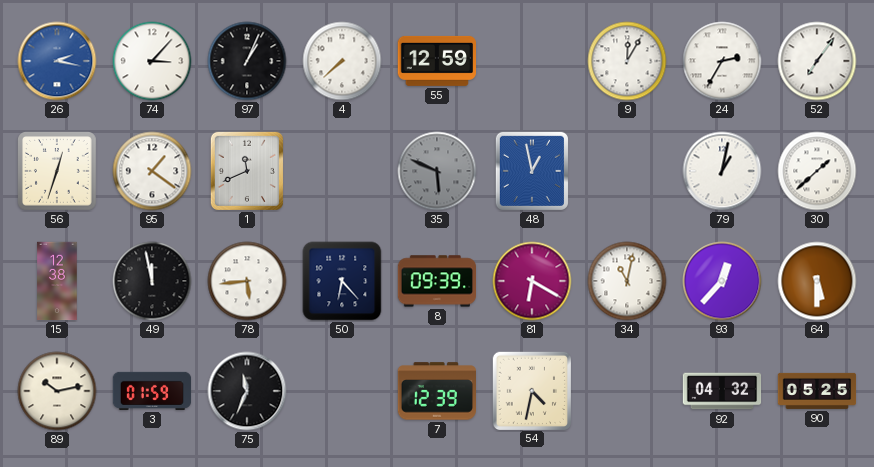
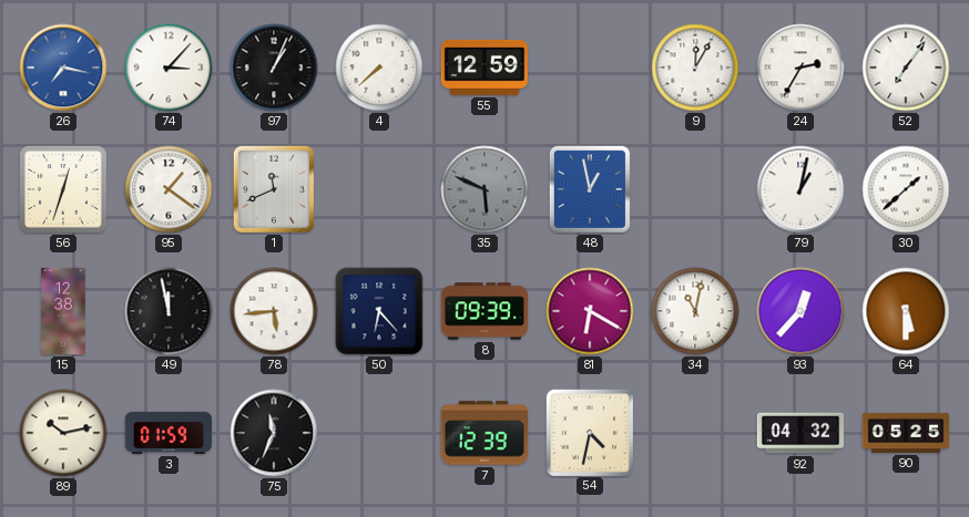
26: 2:17 -> 7:17
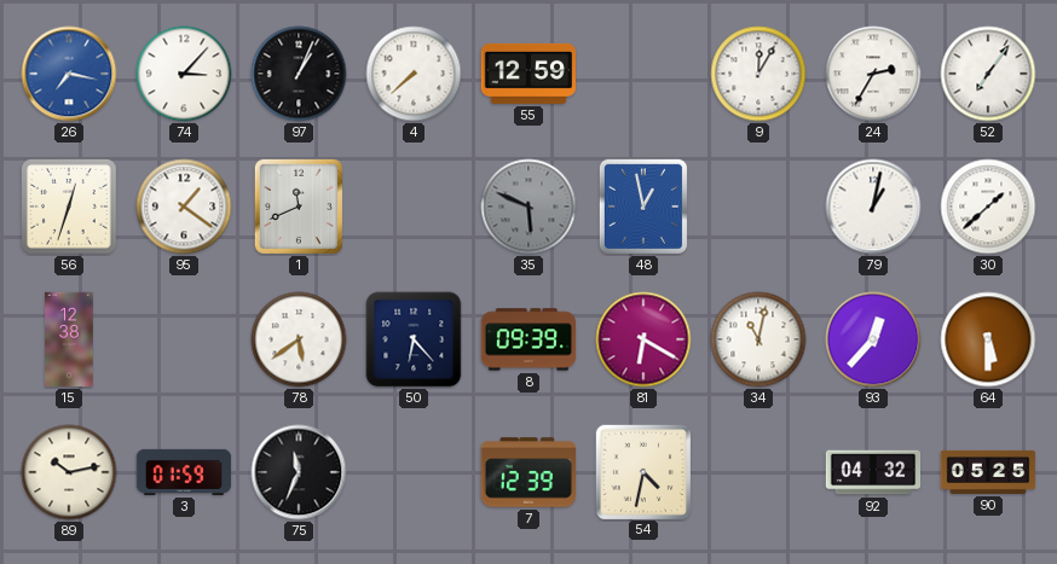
49: 11:58 -> none
78: 5:44 -> 5:39
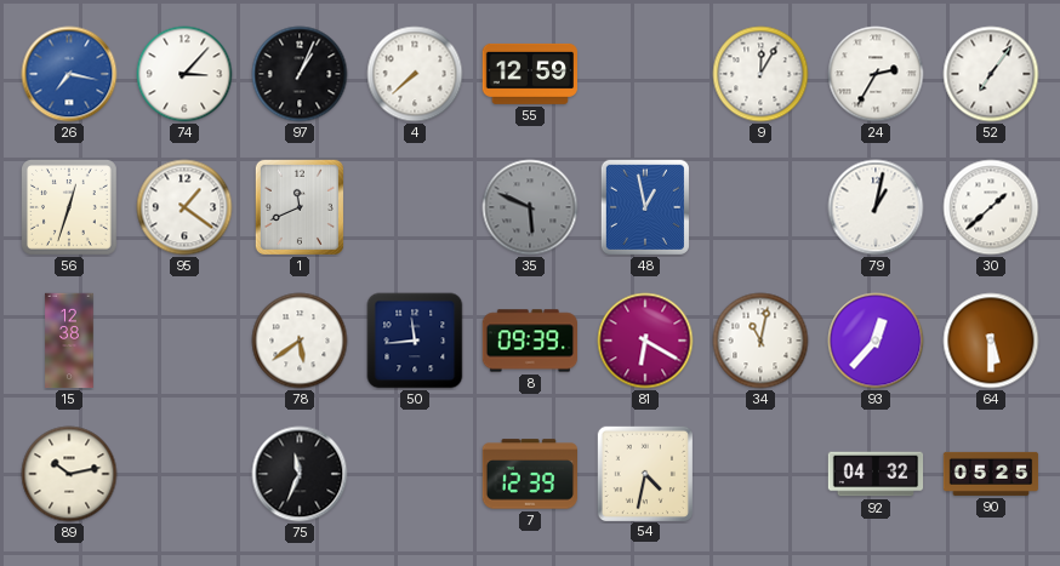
50: 6:23 -> 11:44
3: 01:59 -> none
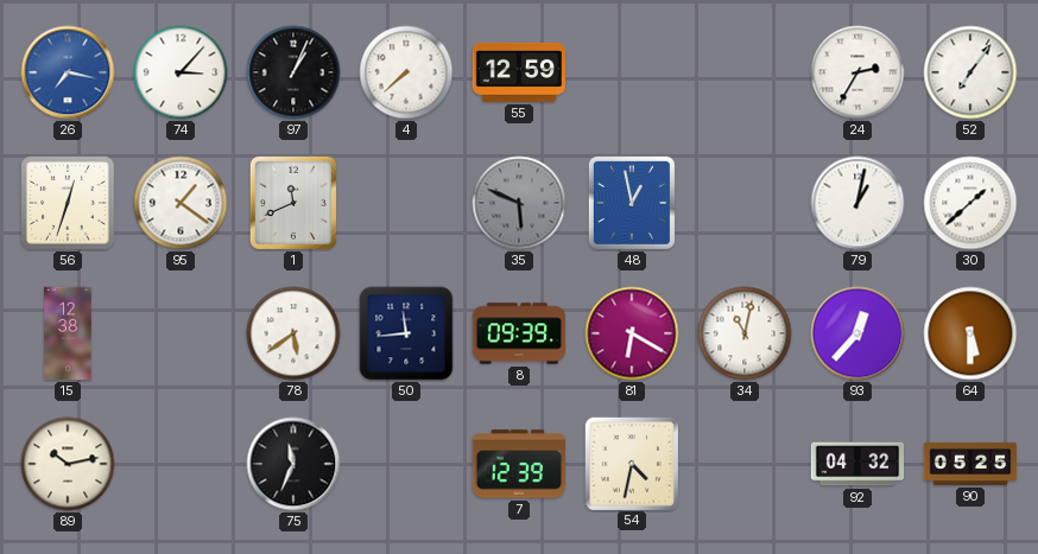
9: 12:05 -> none
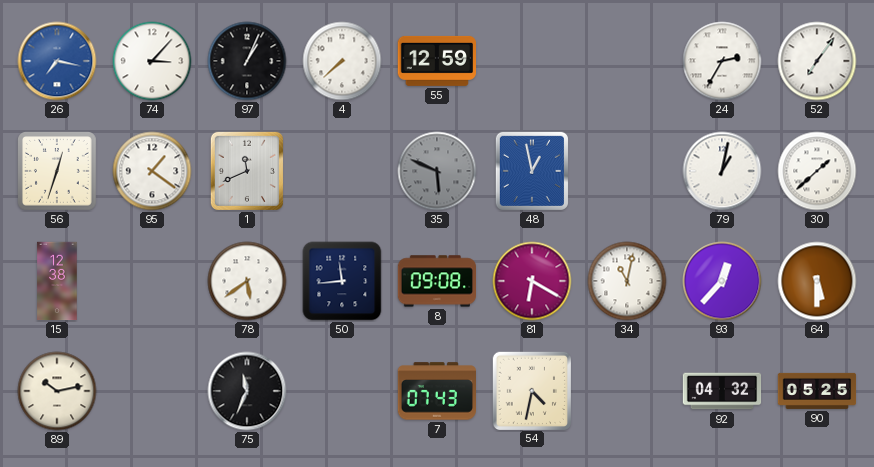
8: 09:39 -> 09:08
7: 12:39 -> 07:43
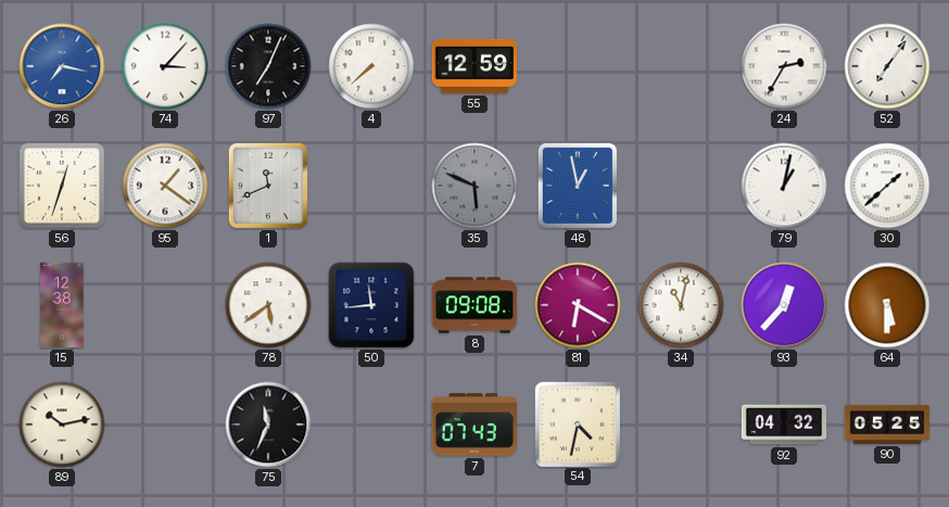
97: 1:04 -> 7:04
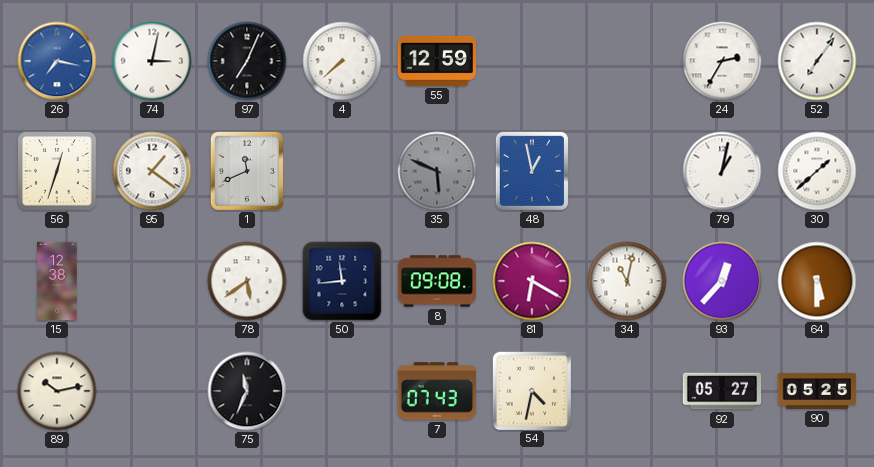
74: 3:07 -> 3:02
92: 04:32 -> 05:27
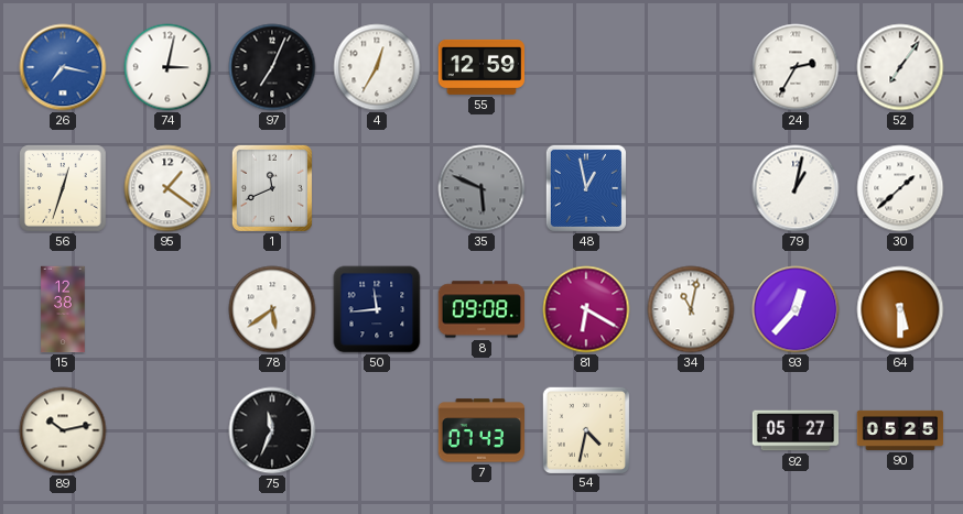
4: 7:38 -> 12:35
